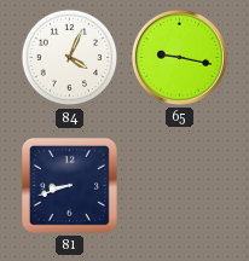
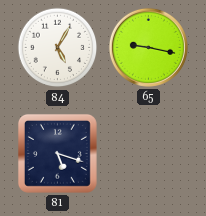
84: 4:04 -> 5:05
81: 8:42 -> 5:18
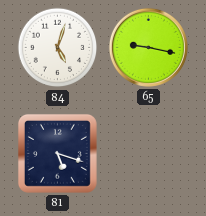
84: 5:05 -> 5:03
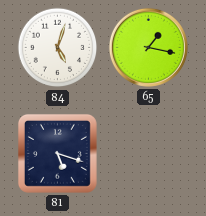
65: 9:17 -> 1:17
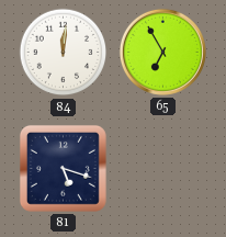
84: 5:03 -> 12:01
65: 1:17 -> 6:55
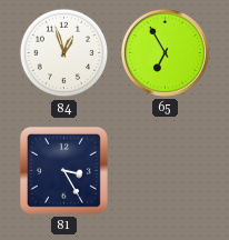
84: 12:01 -> 12:57
81: 5:18 -> 3:25
